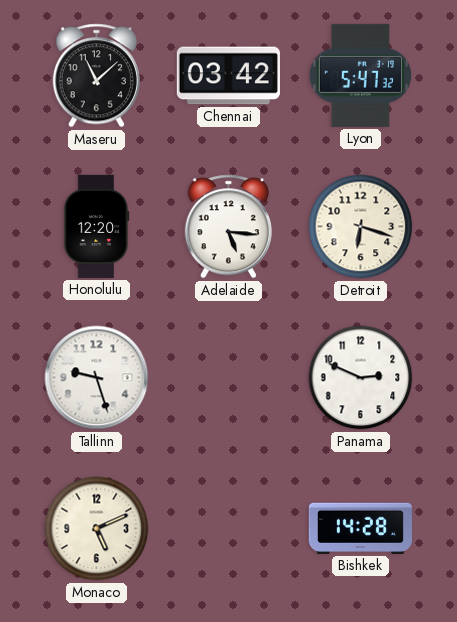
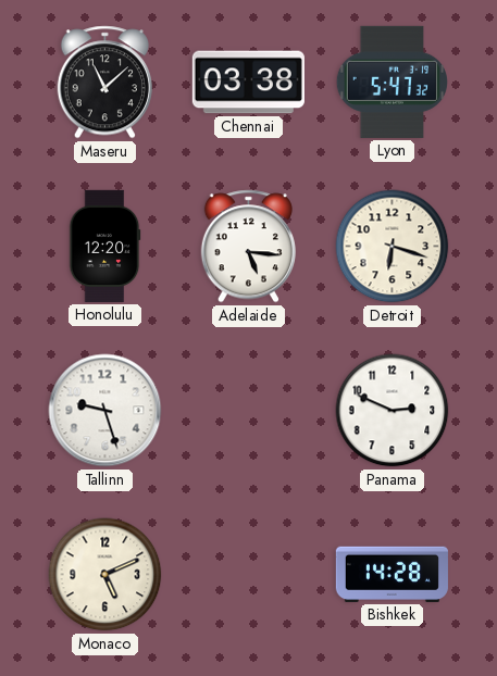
Chennai: 03:42 -> 03:38
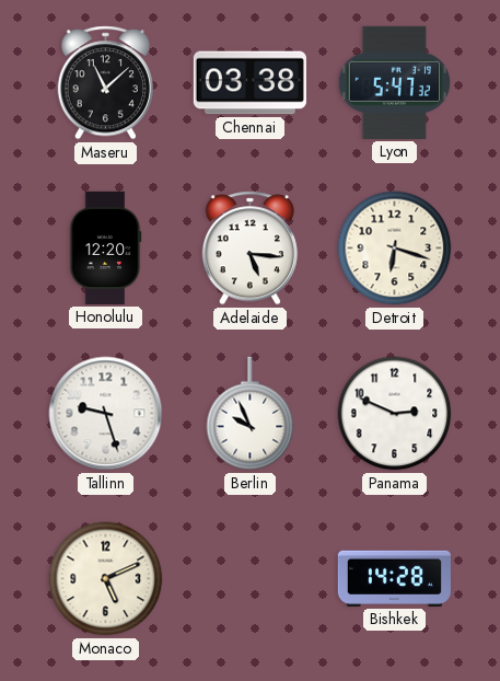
Berlin: none -> 9:56
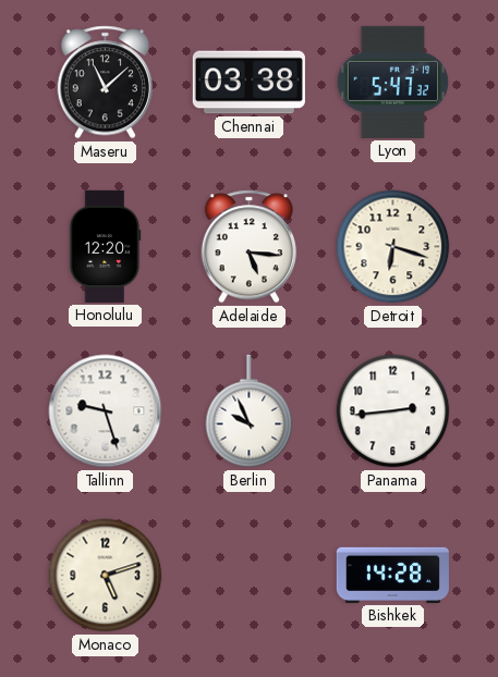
Panama: 2:49 -> 2:44
Monaco: 5:11 -> 5:12
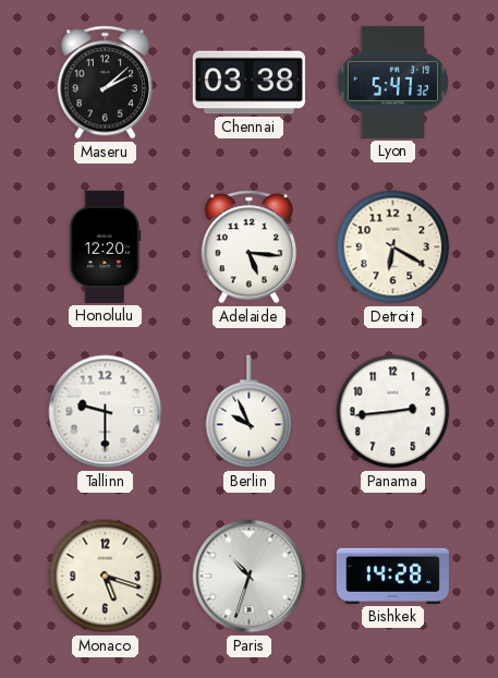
Maseru: 11:08 -> 2:08
Detroit: 6:18 -> 6:20
Tallinn: 9:27 -> 9:30
Monaco: 5:12 -> 5:18
Paris: none -> 10:33
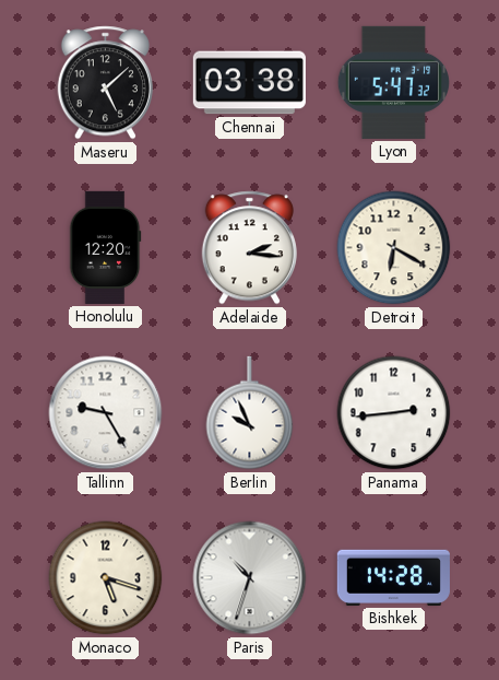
Maseru: 2:08 -> 5:08
Adelaide: 5:16 -> 2:16
Tallinn: 9:30 -> 9:25
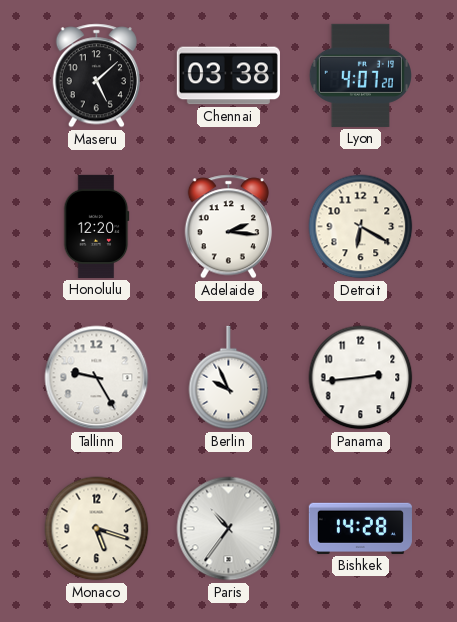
Lyon: 5:47 -> 4:07
Paris: 10:33 -> 10:36
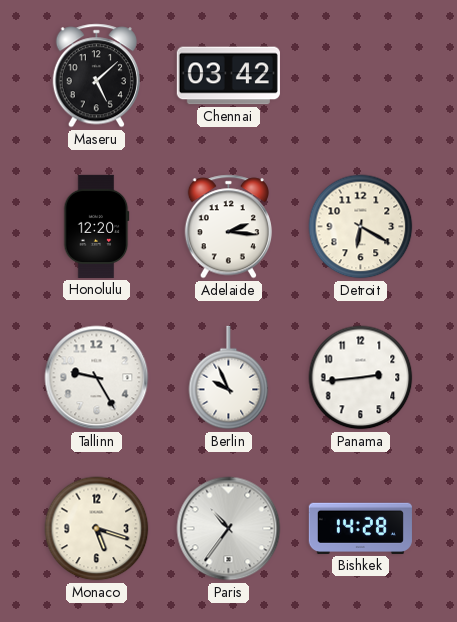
Chennai: 03:38 -> 03:42
Lyon: 4:07 -> none
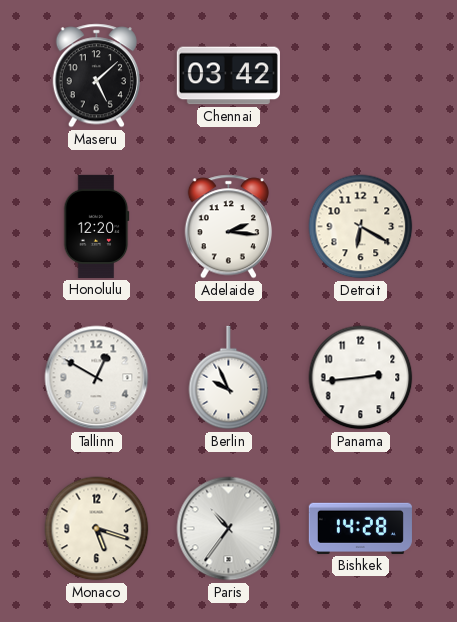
Tallinn: 9:25 -> 12:50
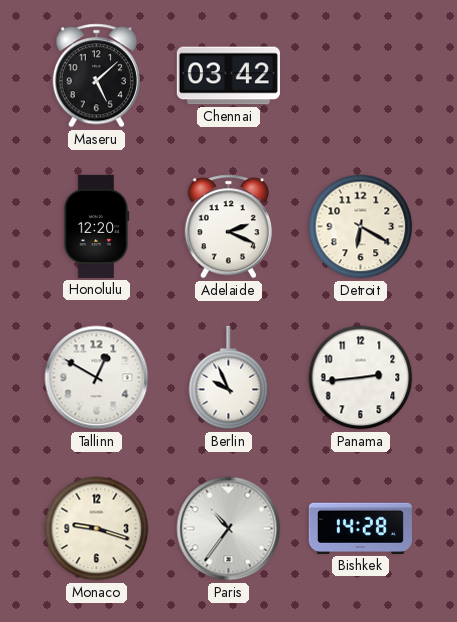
Adelaide: 2:16 -> 2:19
Monaco: 5:18 -> 9:18
